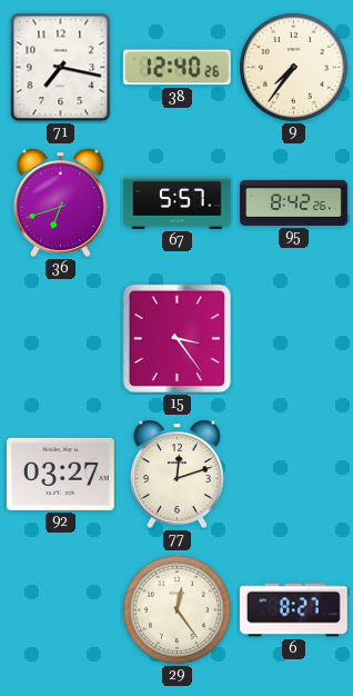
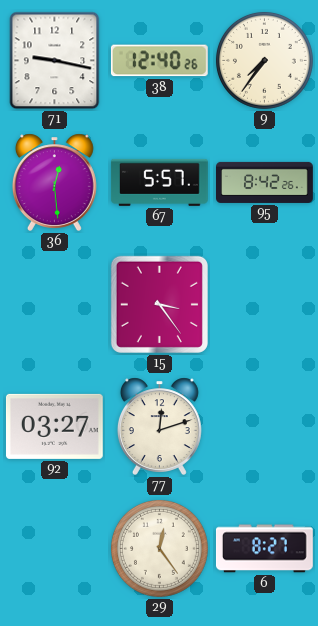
71: 7:17 -> 9:17
36: 6:42 -> 12:29
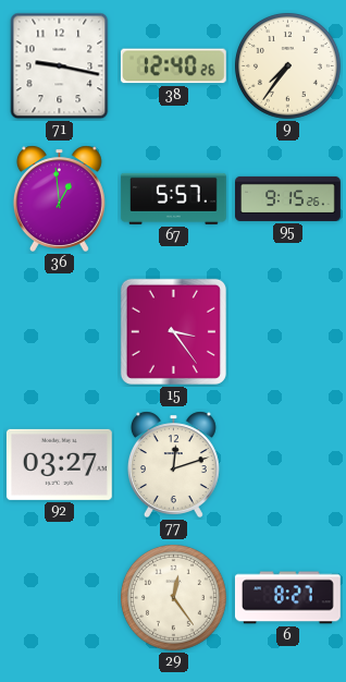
36: 12:29 -> 12:59
95: 8:42 -> 9:15
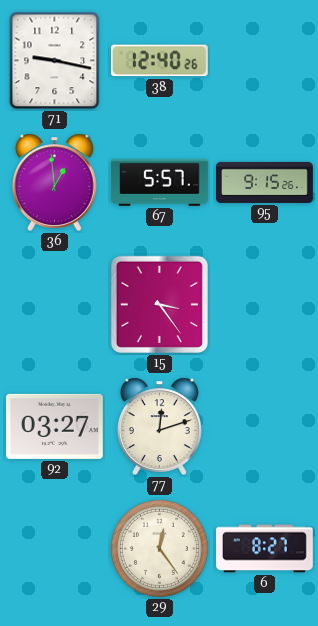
9: 7:36 -> none
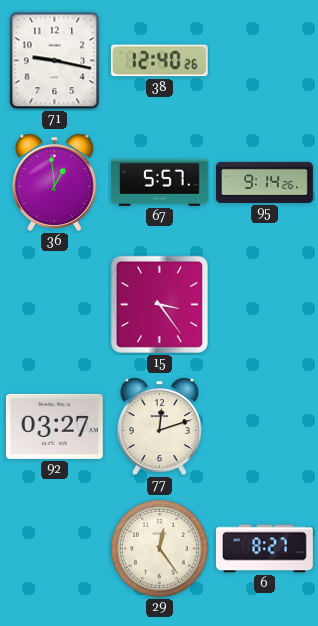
95: 9:15 -> 9:14
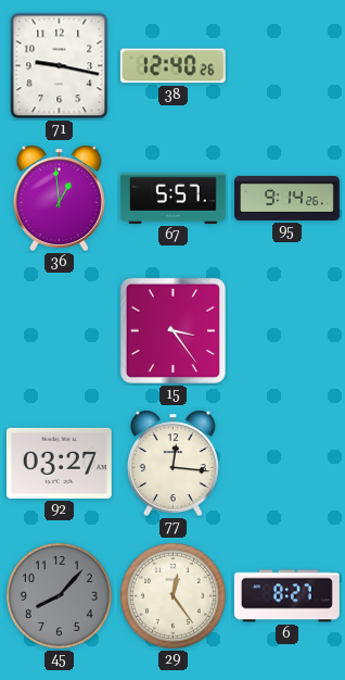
77: 12:12 -> 12:16
45: none -> 8:07
